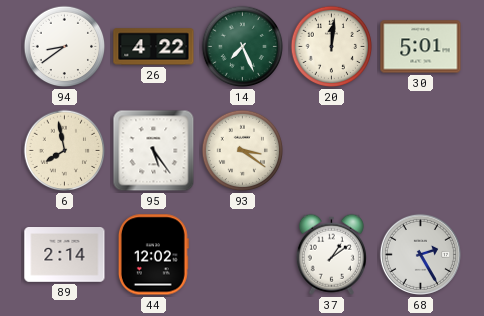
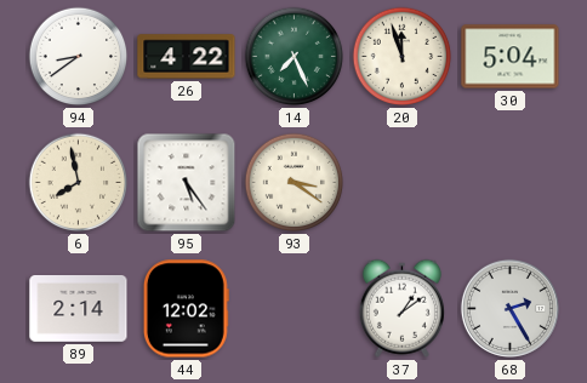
20: 12:01 -> 11:57
30: 5:01 -> 5:04
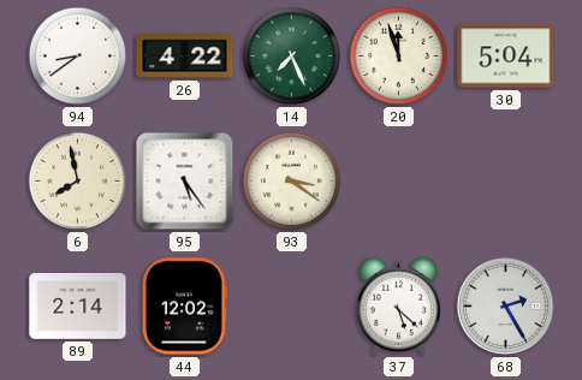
37: 1:09 -> 5:22
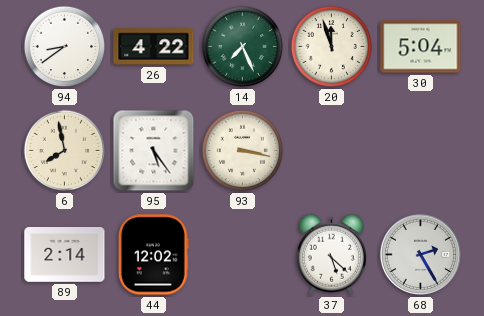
93: 3:21 -> 3:17
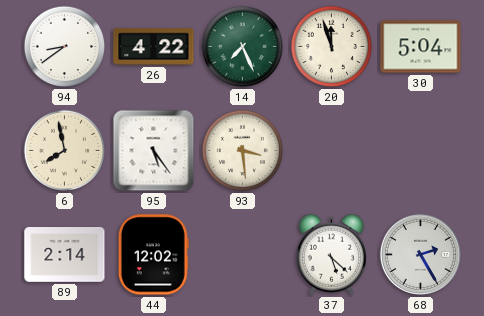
93: 3:17 -> 3:29
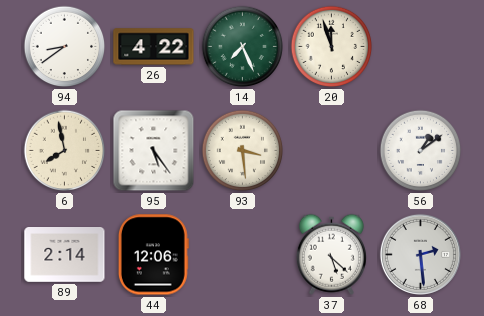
30: 5:04 -> none
56: none -> 1:09
44: 12:02 -> 12:06
68: 2:25 -> 2:29
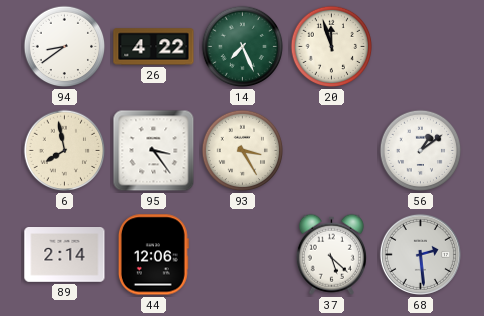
95: 5:24 -> 3:24
93: 3:29 -> 3:25
